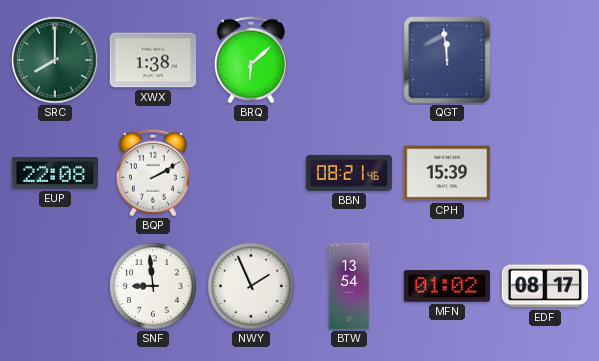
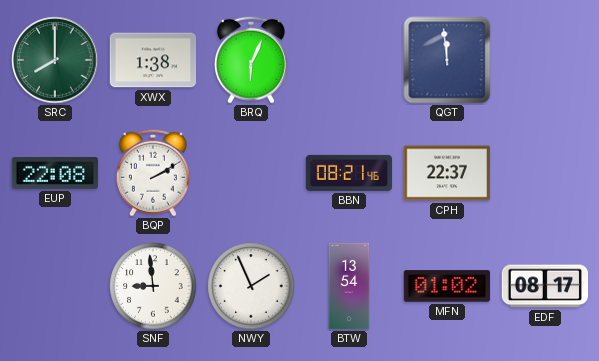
BRQ: 6:08 -> 6:04
CPH: 15:39 -> 22:37
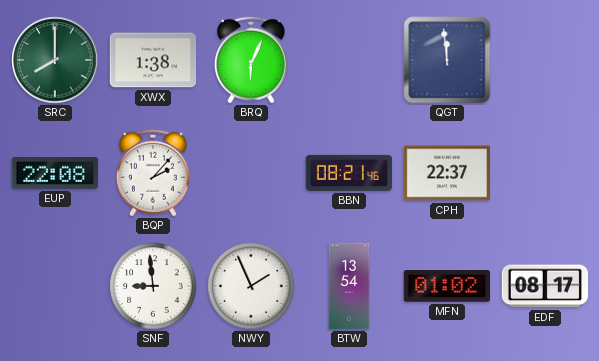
BQP: 2:10 -> 2:07
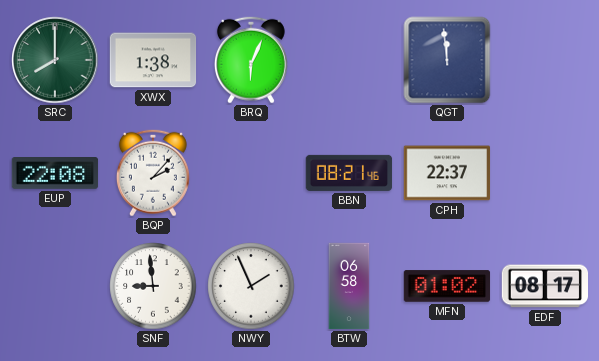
BTW: 13:54 -> 06:58
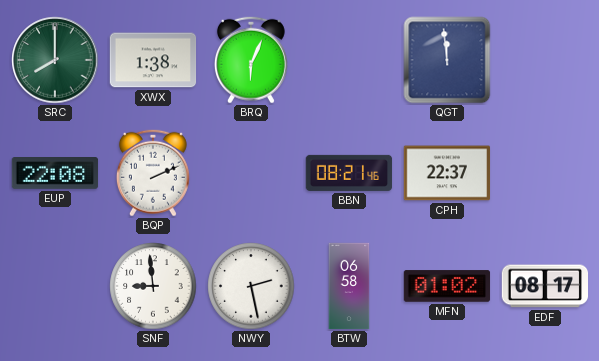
BQP: 2:07 -> 2:11
NWY: 1:56 -> 2:28
